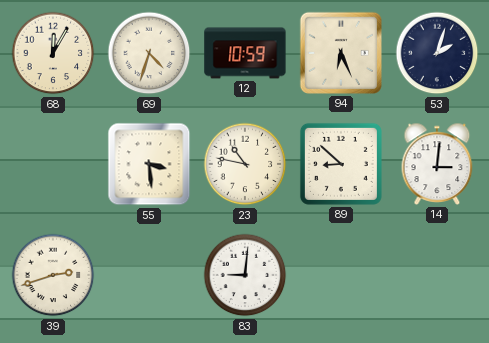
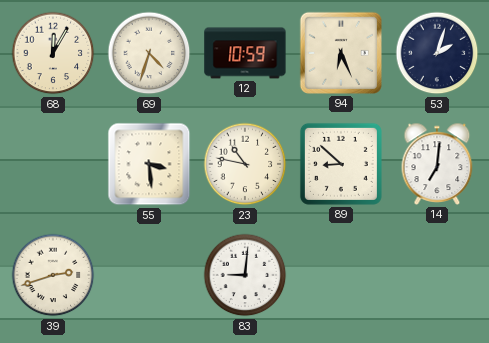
14: 3:01 -> 7:01
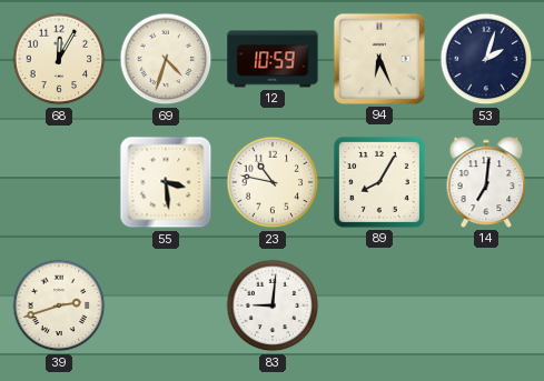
89: 8:52 -> 8:05
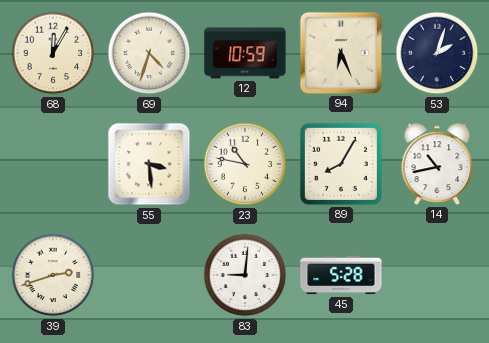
14: 7:01 -> 10:43
45: none -> 5:28
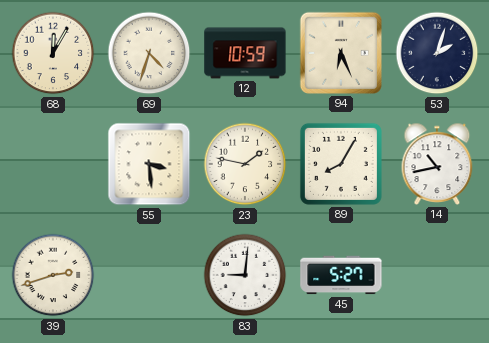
23: 10:47 -> 1:47
45: 5:28 -> 5:27
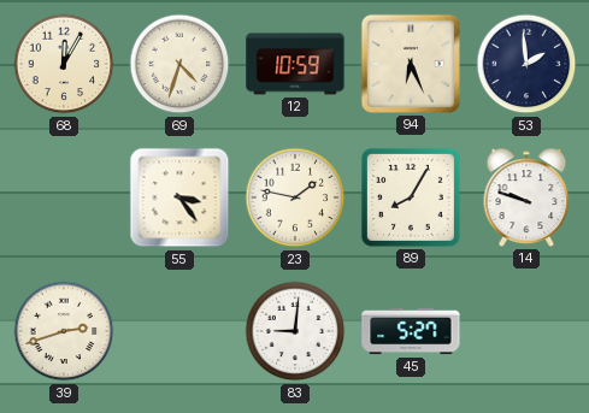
53: 2:03 -> 1:59
55: 3:29 -> 3:24
14: 10:43 -> 9:48
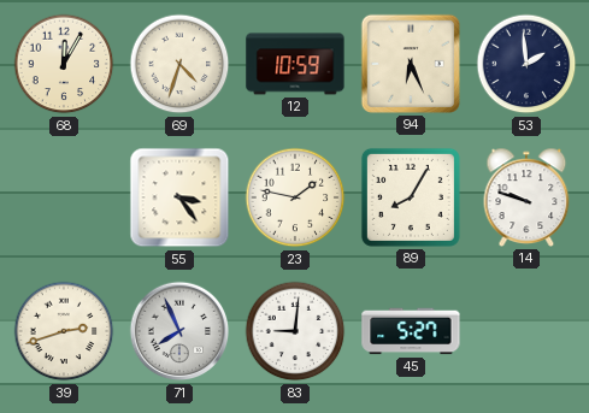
71: none -> 7:56
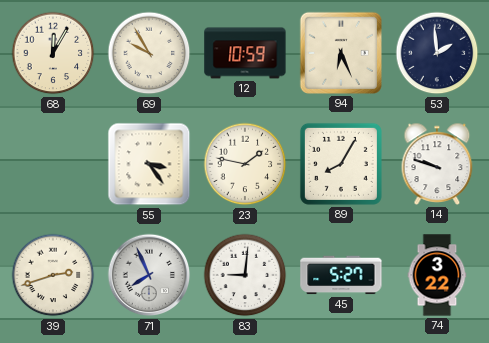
69: 4:33 -> 9:55
74: none -> 3:22
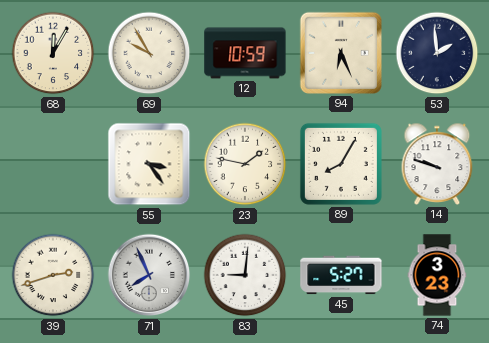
74: 3:22 -> 3:23
